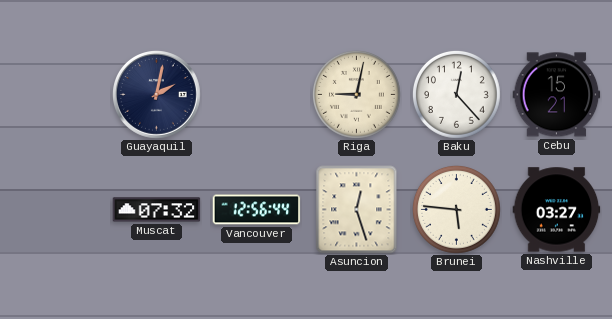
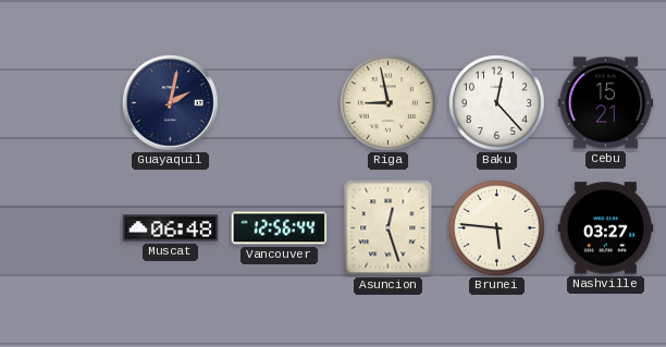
Riga: 9:02 -> 8:58
Muscat: 07:32 -> 06:48
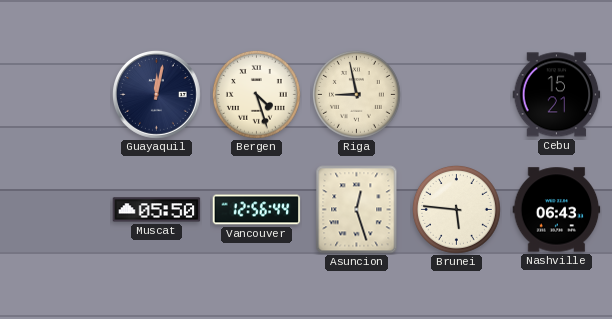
Guayaquil: 2:02 -> 12:02
Bergen: none -> 4:27
Baku: 12:23 -> none
Muscat: 06:48 -> 05:50
Nashville: 03:27 -> 06:43
